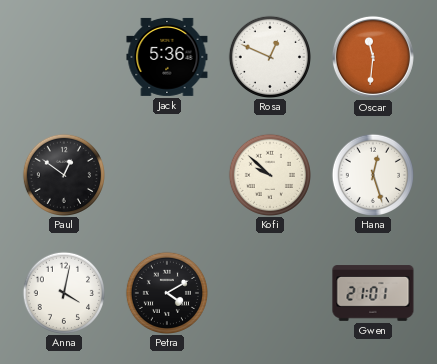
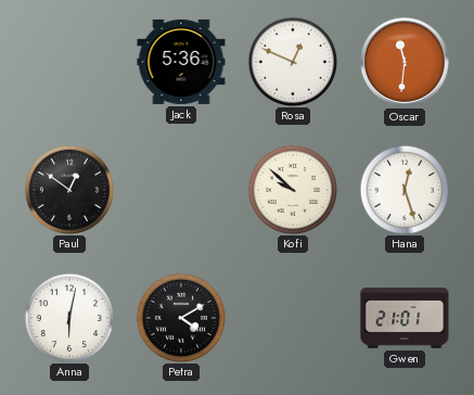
Anna: 4:02 -> 6:02
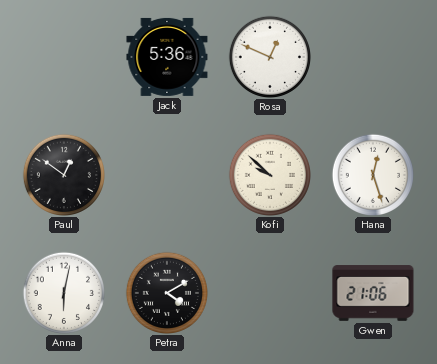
Oscar: 11:31 -> none
Gwen: 21:01 -> 21:06
